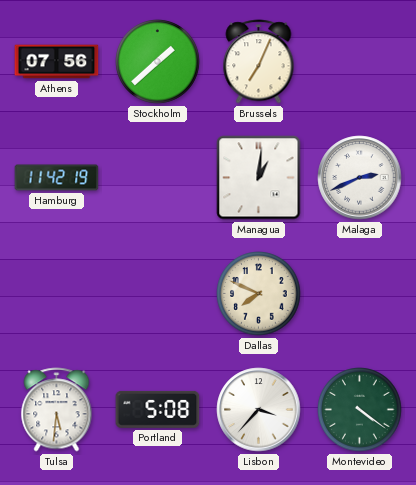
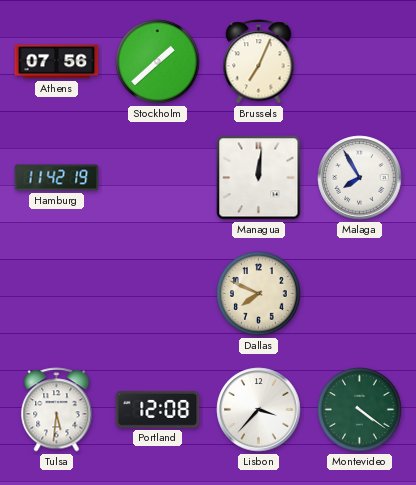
Managua: 1:01 -> 12:01
Malaga: 2:41 -> 7:55
Portland: 5:08 -> 12:08
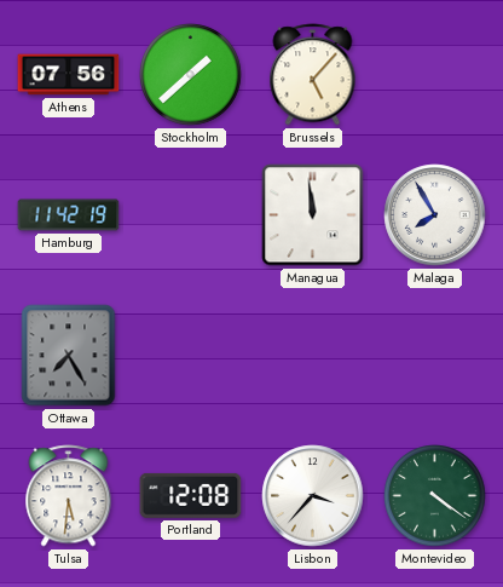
Brussels: 7:04 -> 5:07
Managua: 12:01 -> 11:59
Ottawa: none -> 7:25
Dallas: 7:49 -> none
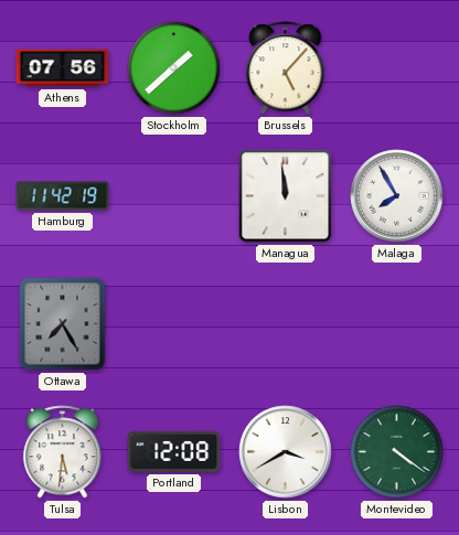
Lisbon: 3:37 -> 3:40
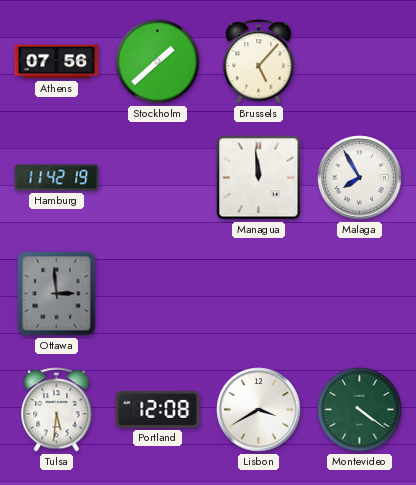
Ottawa: 7:25 -> 2:59
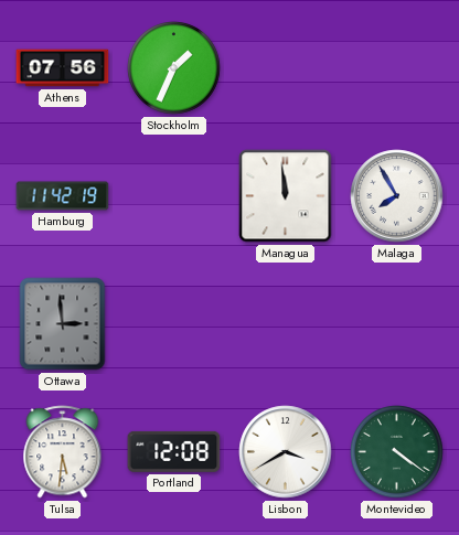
Stockholm: 1:38 -> 1:34
Brussels: 5:07 -> none
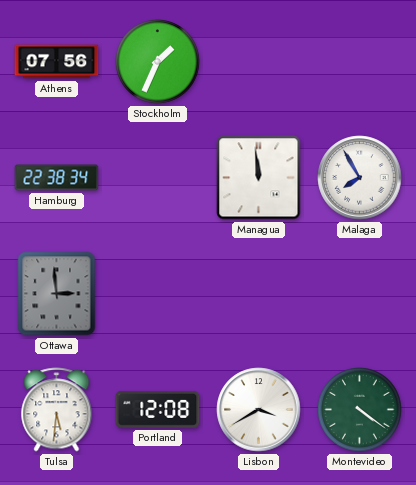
Hamburg: 11:42 -> 22:38
